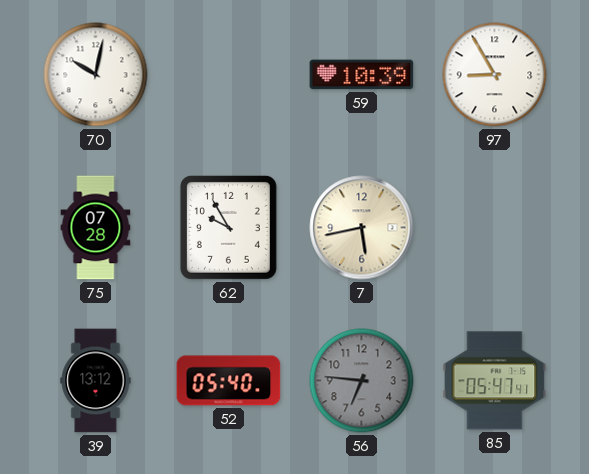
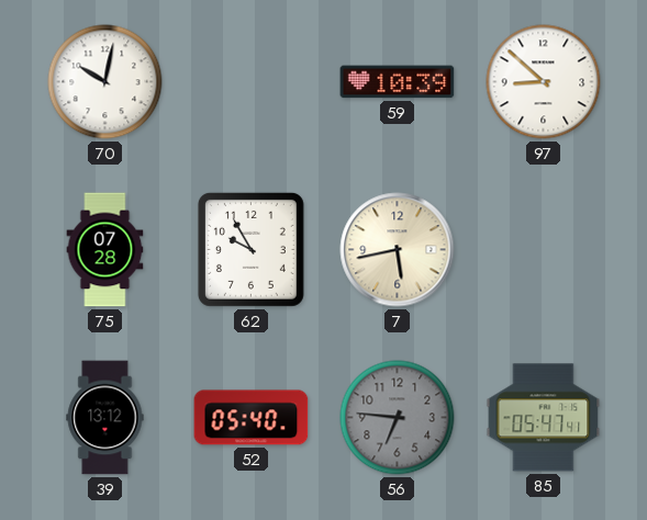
97: 8:55 -> 8:52
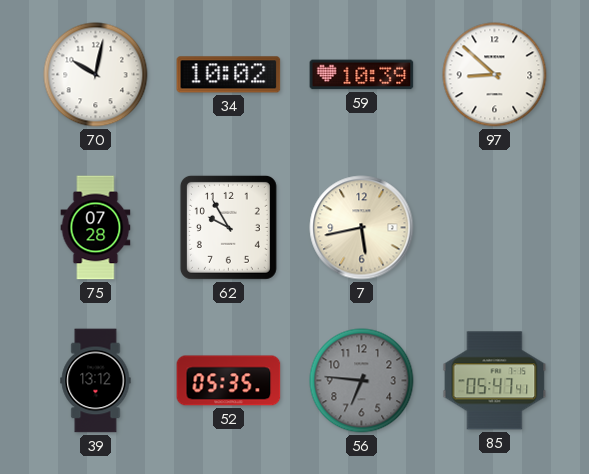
34: none -> 10:02
52: 05:40 -> 05:35
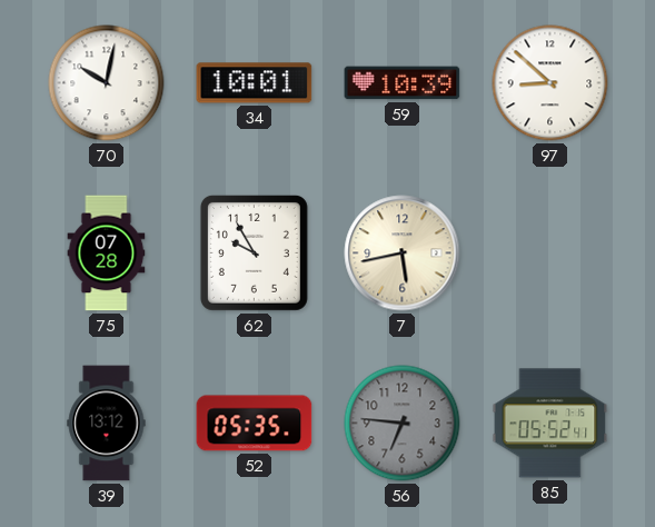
34: 10:02 -> 10:01
85: 05:47 -> 05:52
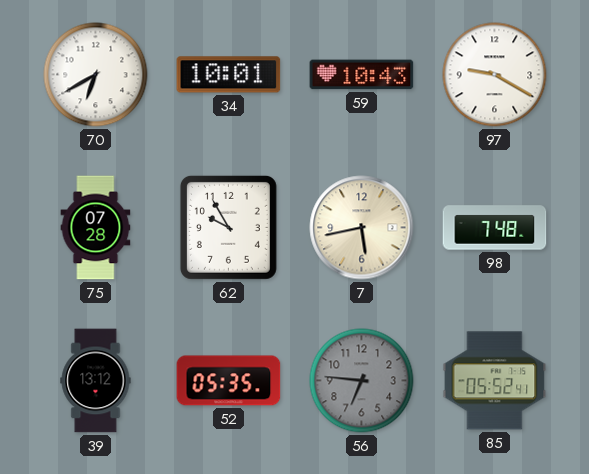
70: 10:02 -> 6:40
59: 10:39 -> 10:43
97: 8:52 -> 9:20
98: none -> 7:48
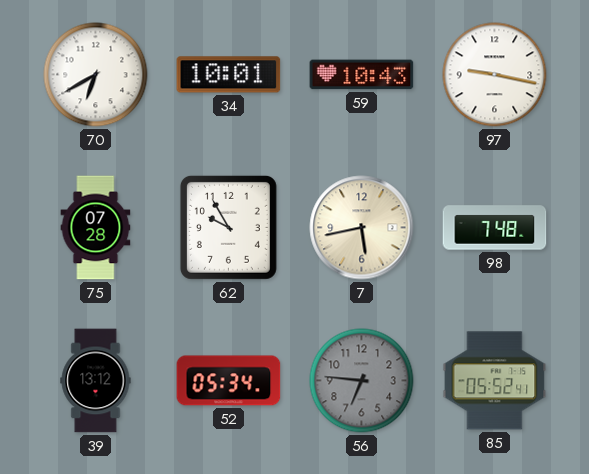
97: 9:20 -> 9:17
52: 05:35 -> 05:34
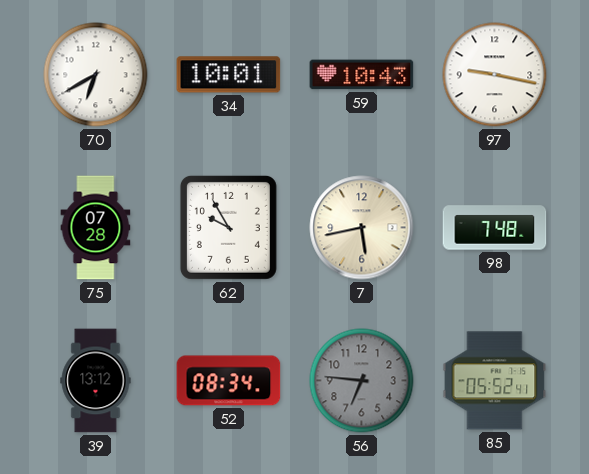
52: 05:34 -> 08:34
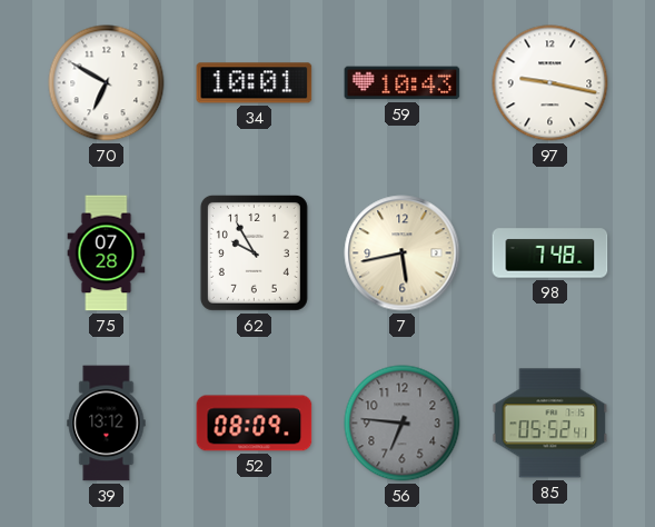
70: 6:40 -> 6:50
52: 08:34 -> 08:09
